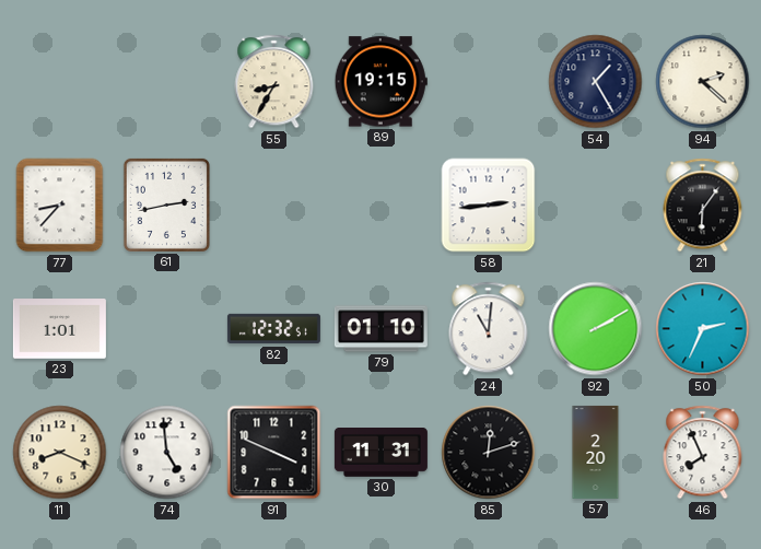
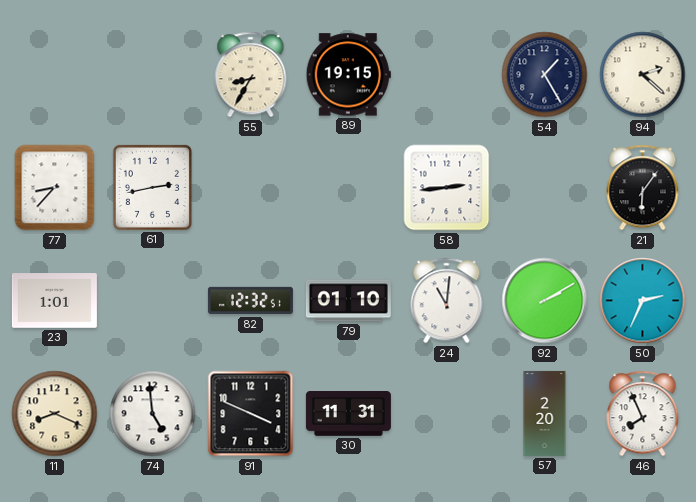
85: 12:12 -> none
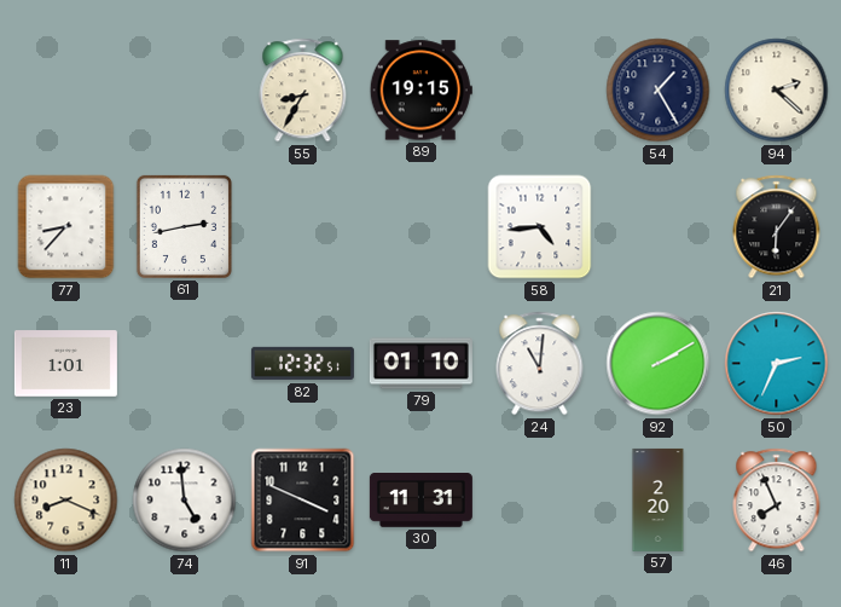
58: 2:44 -> 4:44
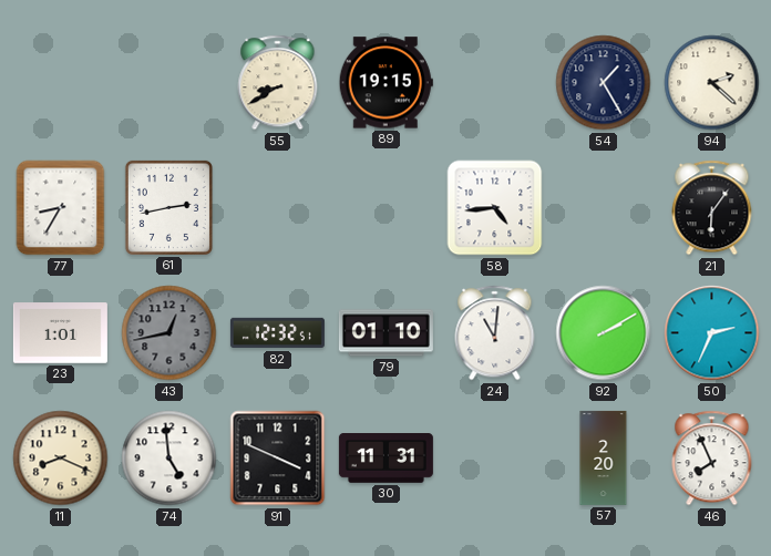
55: 8:35 -> 8:40
77: 8:37 -> 8:35
43: none -> 12:43
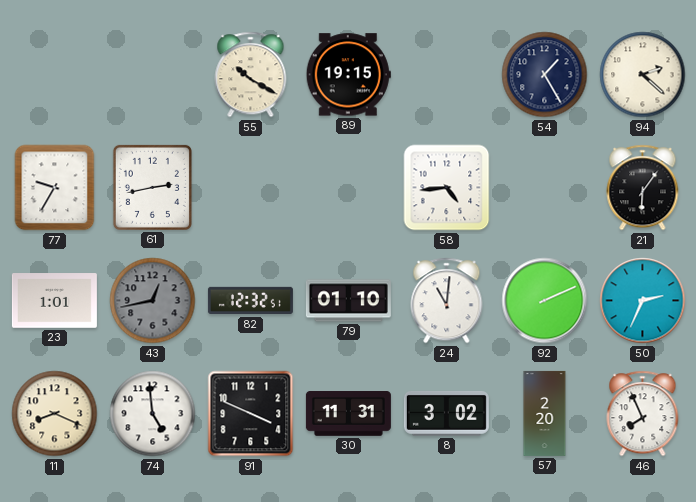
55: 8:40 -> 10:20
77: 8:35 -> 9:35
92: 2:10 -> 2:11
8: none -> 3:02
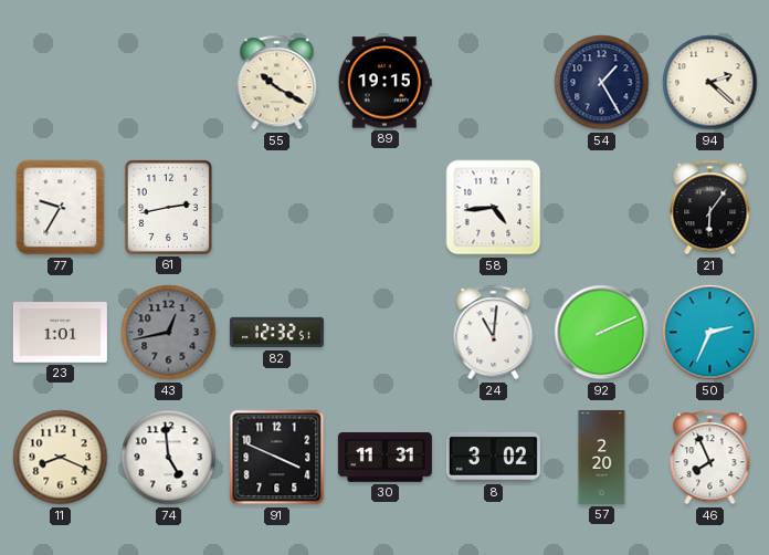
79: 01:10 -> none
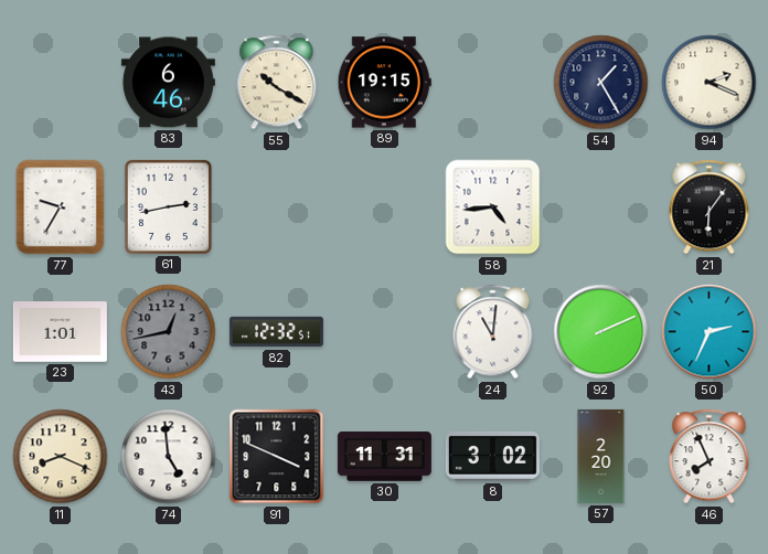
83: none -> 6:46
94: 2:22 -> 2:19
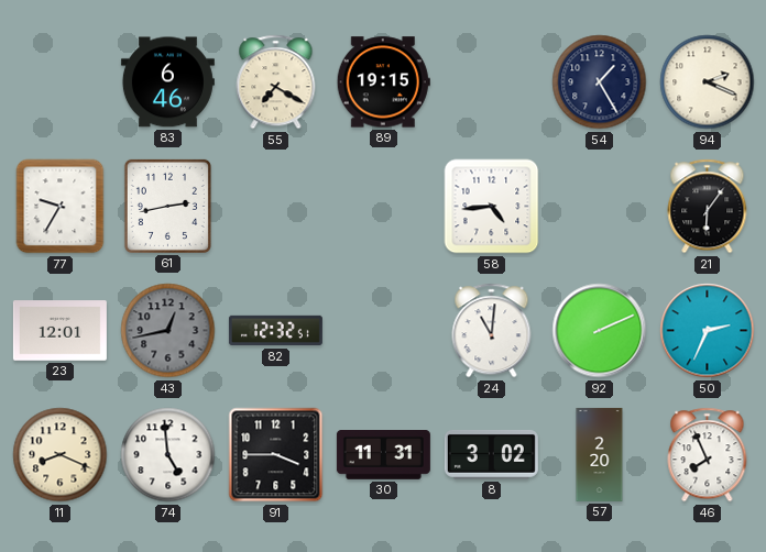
55: 10:20 -> 7:20
23: 1:01 -> 12:01
91: 3:49 -> 3:45
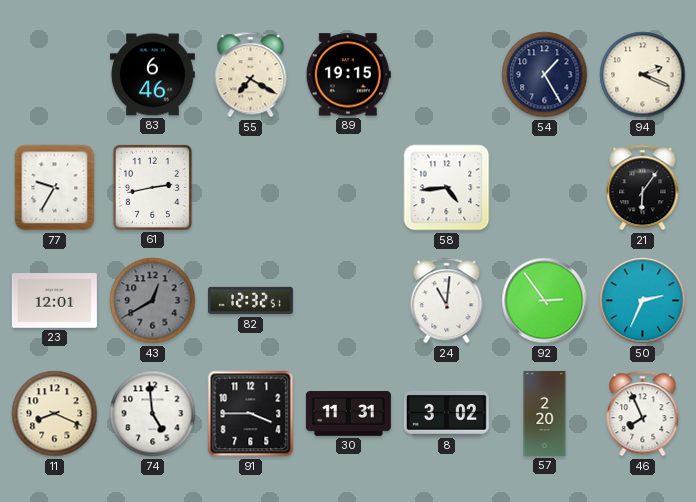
43: 12:43 -> 12:40
92: 2:11 -> 2:54
